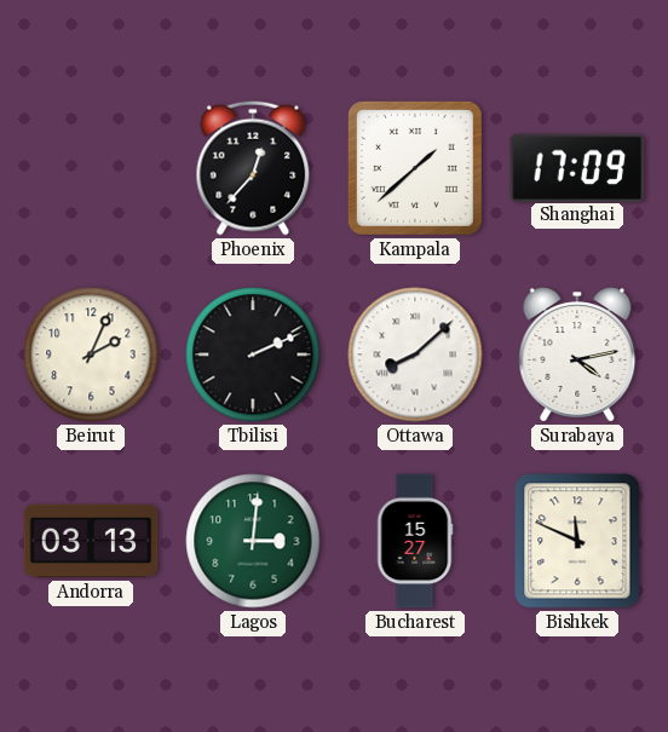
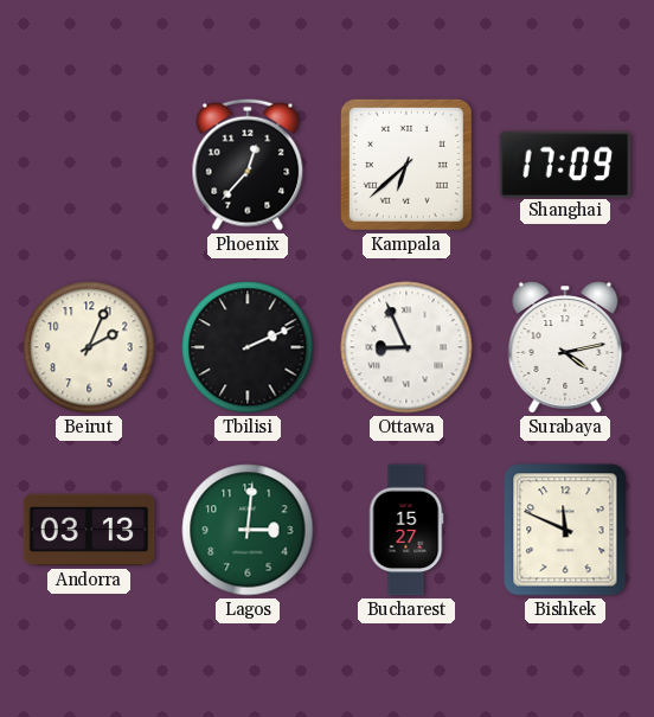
Kampala: 1:38 -> 6:38
Ottawa: 8:08 -> 8:56
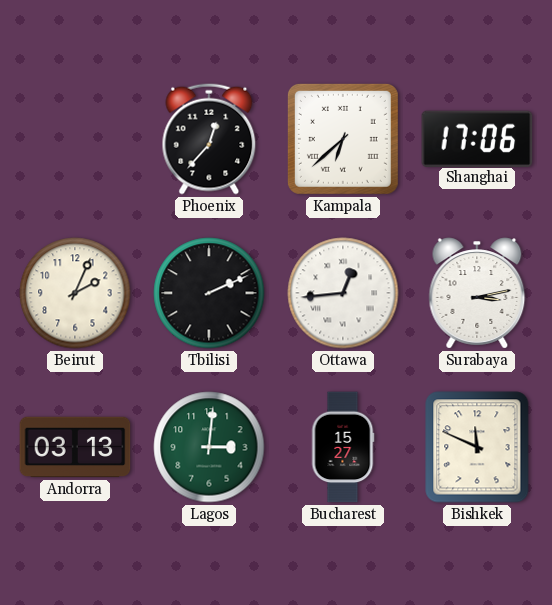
Shanghai: 17:09 -> 17:06
Ottawa: 8:56 -> 12:44
Surabaya: 4:13 -> 3:13
